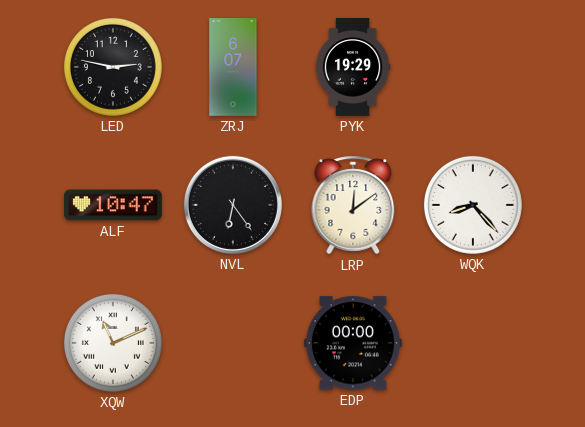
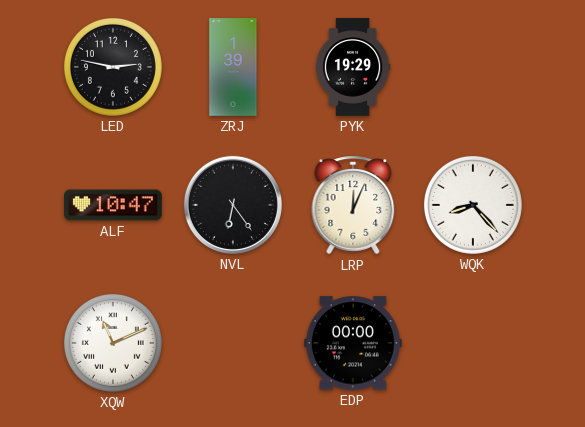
ZRJ: 6:07 -> 1:39
LRP: 12:09 -> 12:04
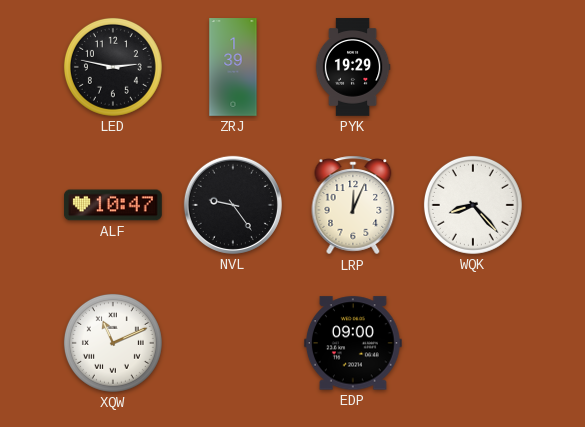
NVL: 6:24 -> 9:24
EDP: 00:00 -> 09:00
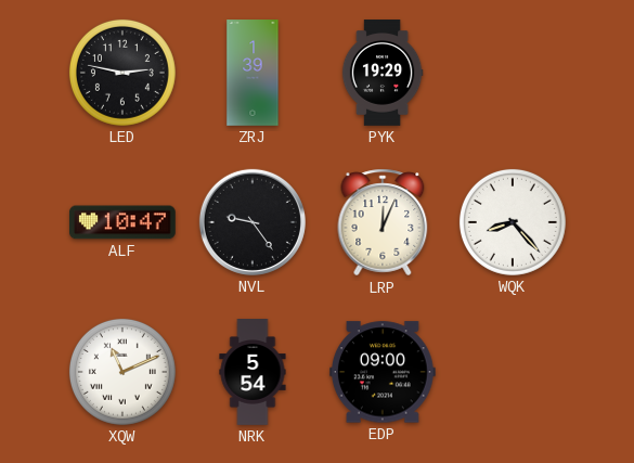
NRK: none -> 5:54
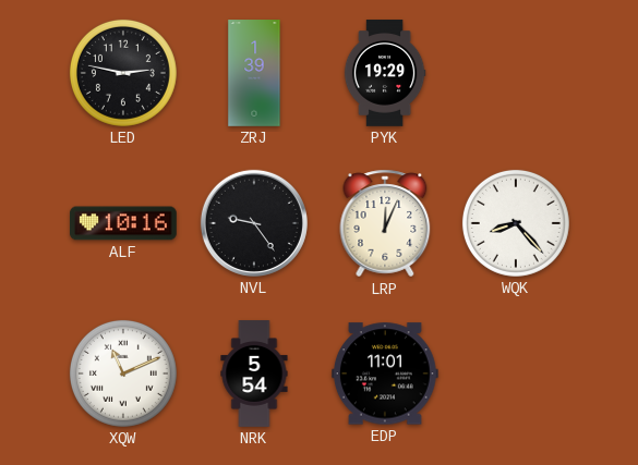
ALF: 10:47 -> 10:16
EDP: 09:00 -> 11:01
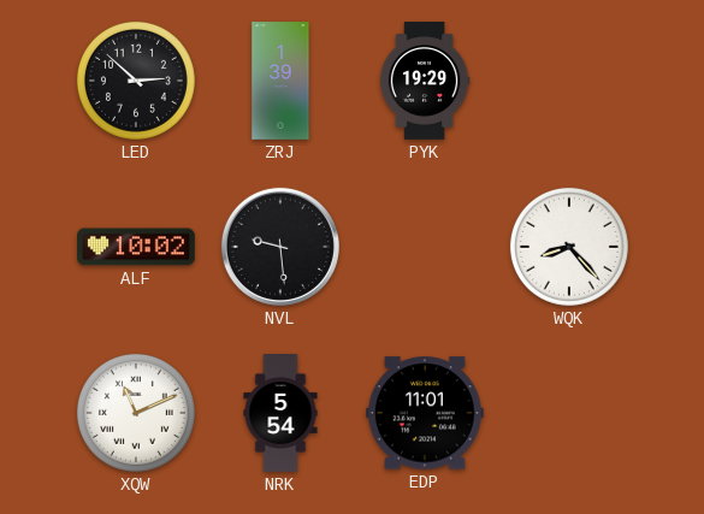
LED: 2:47 -> 2:52
ALF: 10:16 -> 10:02
NVL: 9:24 -> 9:29
LRP: 12:04 -> none
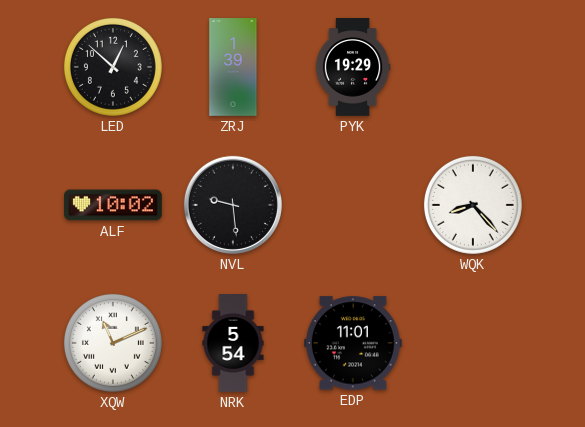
LED: 2:52 -> 12:52
